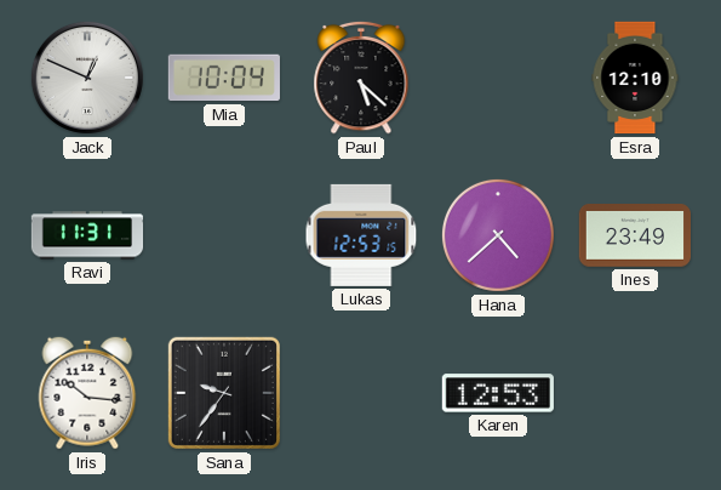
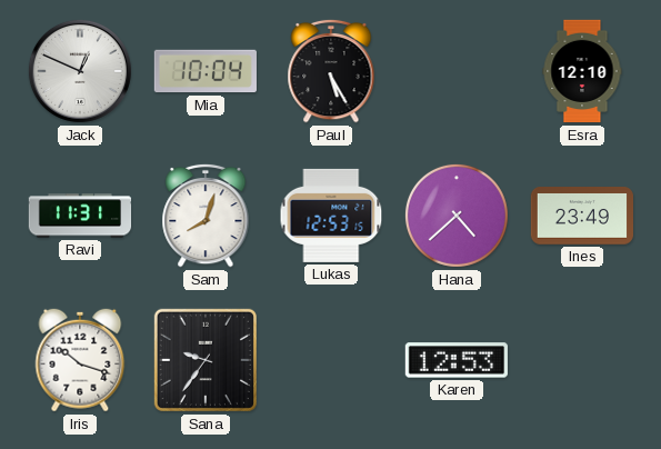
Paul: 5:22 -> 5:25
Sam: none -> 8:03
Iris: 10:16 -> 10:18
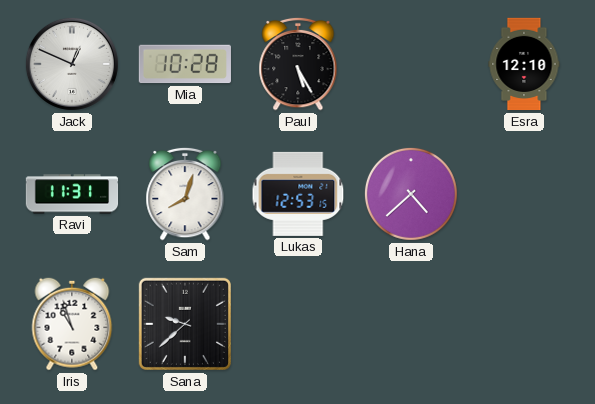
Mia: 10:04 -> 10:28
Ines: 23:49 -> none
Iris: 10:18 -> 10:57
Sana: 9:36 -> 9:38
Karen: 12:53 -> none
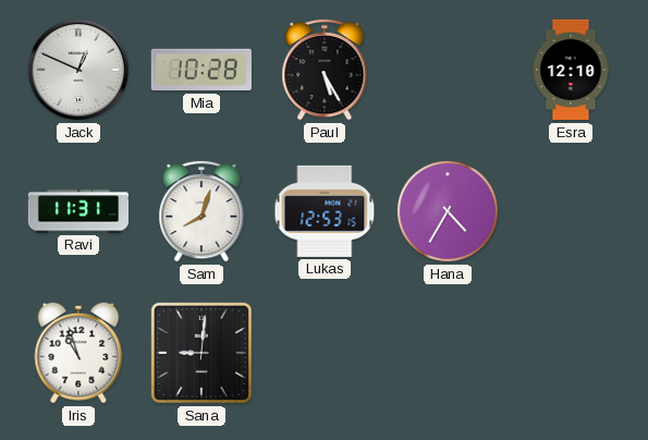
Hana: 4:38 -> 4:35
Sana: 9:38 -> 9:01
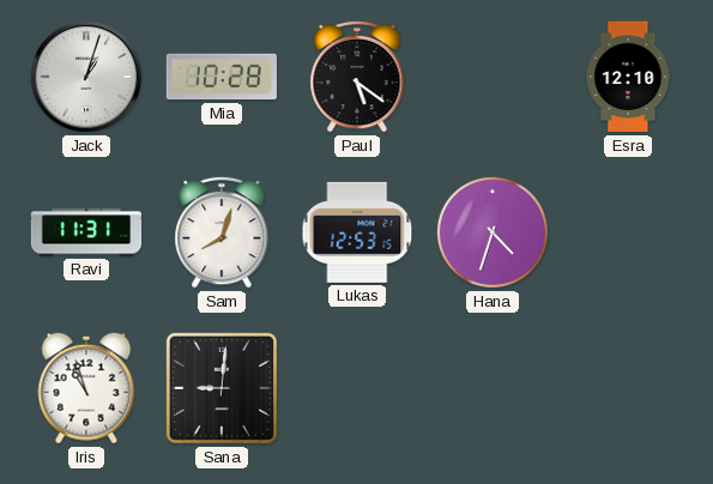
Jack: 12:49 -> 1:03
Paul: 5:25 -> 5:21
Hana: 4:35 -> 4:33
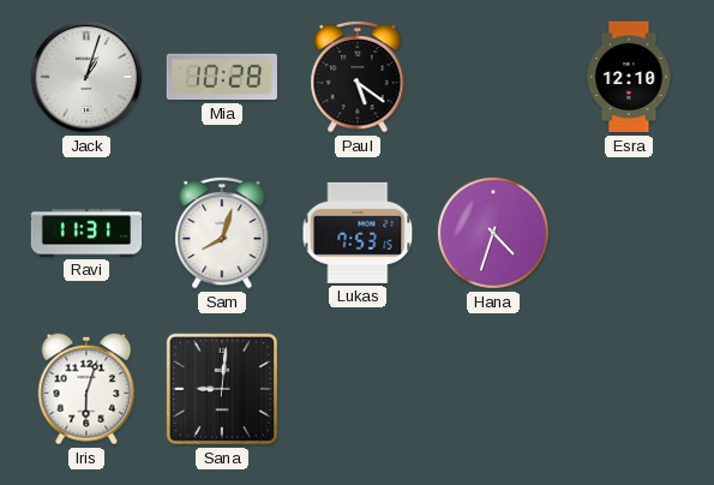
Lukas: 12:53 -> 7:53
Iris: 10:57 -> 6:03
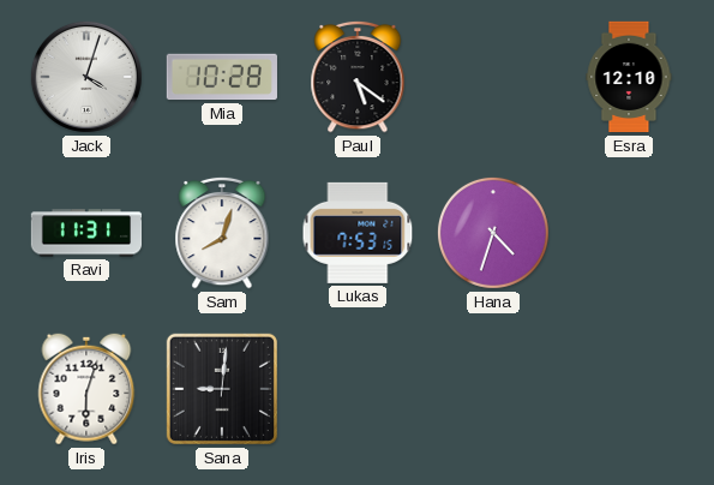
Jack: 1:03 -> 4:03
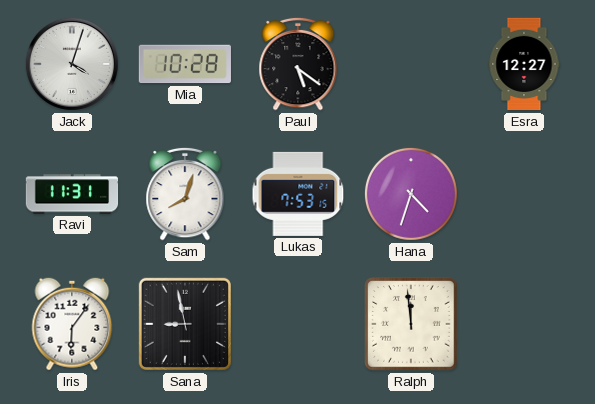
Esra: 12:10 -> 12:27
Iris: 6:03 -> 6:06
Sana: 9:01 -> 8:58
Ralph: none -> 11:59
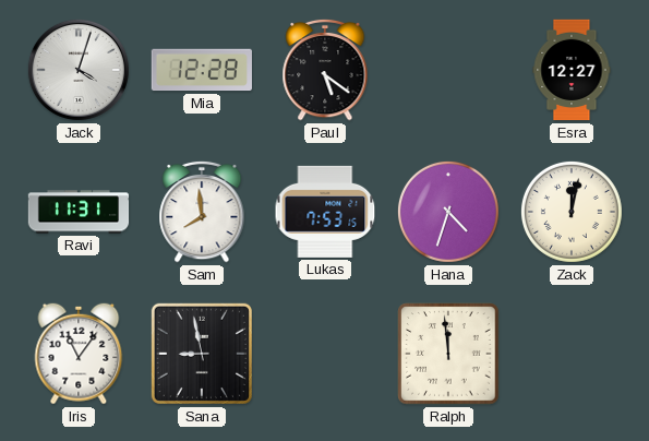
Mia: 10:28 -> 12:28
Sam: 8:03 -> 7:59
Zack: none -> 12:02
Iris: 6:06 -> 11:06
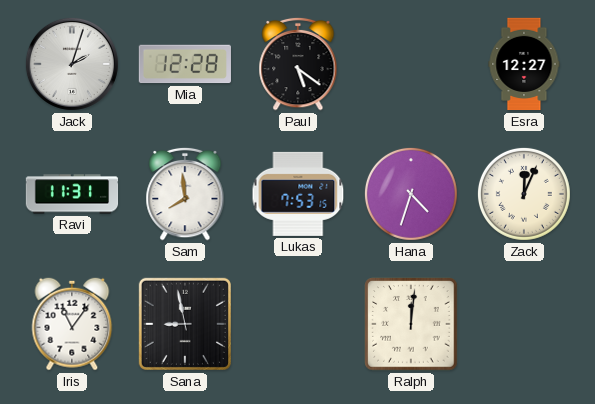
Jack: 4:03 -> 2:03
Zack: 12:02 -> 12:04
Ralph: 11:59 -> 12:01
